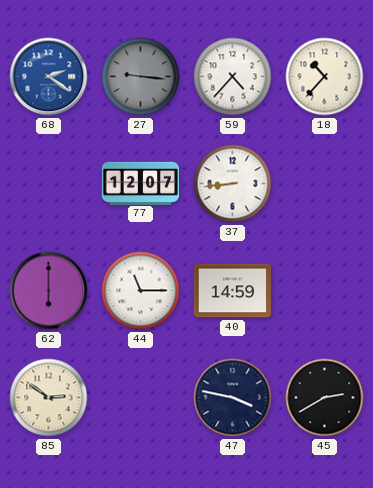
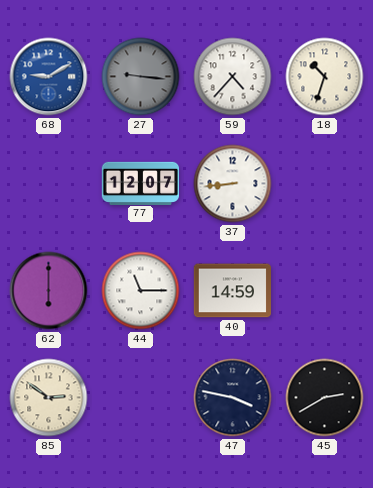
68: 2:21 -> 9:10
18: 10:37 -> 10:33
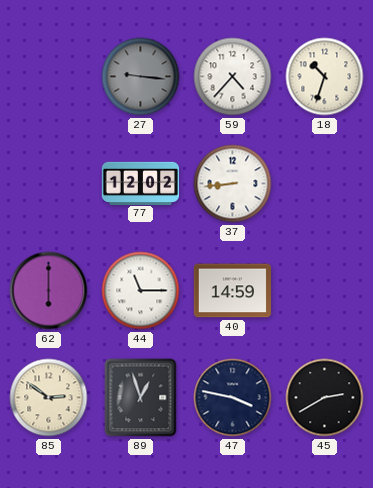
68: 9:10 -> none
77: 12:07 -> 12:02
89: none -> 12:57
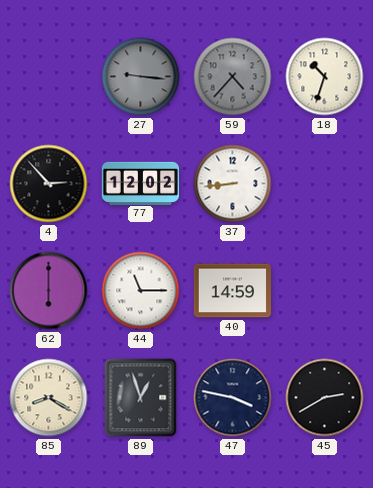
59 dial: white -> grey
4: none -> 2:53
85: 2:51 -> 8:20
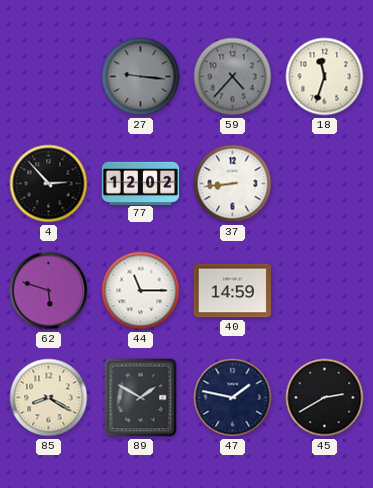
18: 10:33 -> 11:33
62: 6:00 -> 5:48
89: 12:57 -> 1:50
47: 3:47 -> 1:47
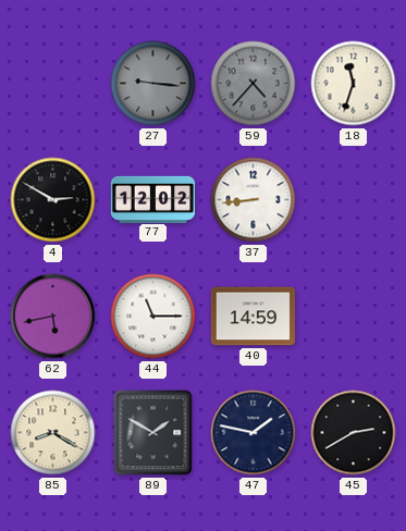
4: 2:53 -> 2:50
62: 5:48 -> 5:43
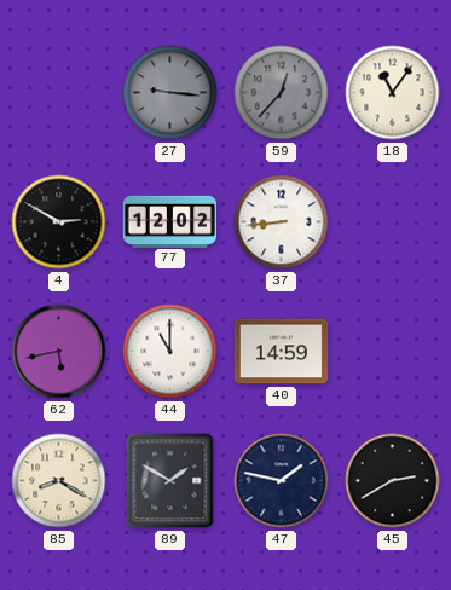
59: 4:37 -> 12:37
18: 11:33 -> 11:06
44: 11:15 -> 11:00
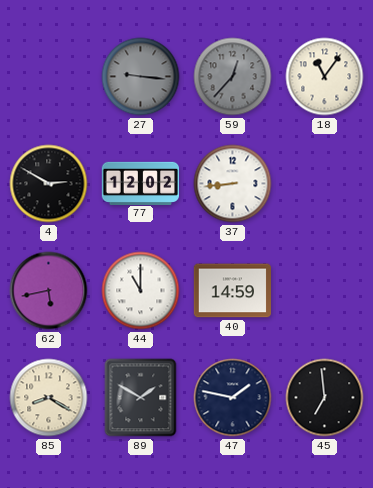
45: 2:40 -> 6:59
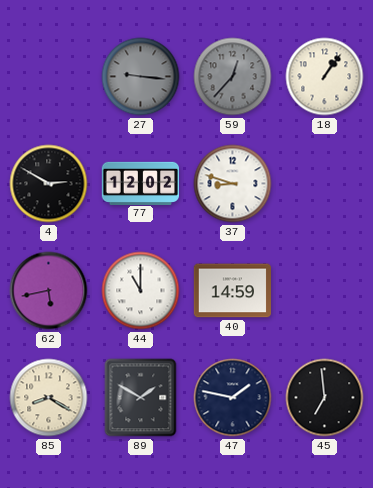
18: 11:06 -> 1:06
37: 8:44 -> 8:48
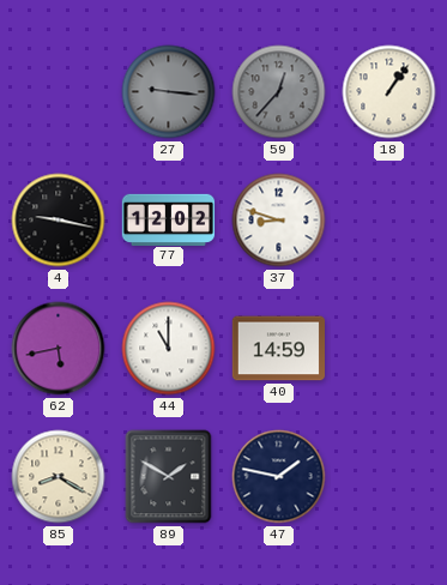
4: 2:50 -> 9:17
45: 6:59 -> none
